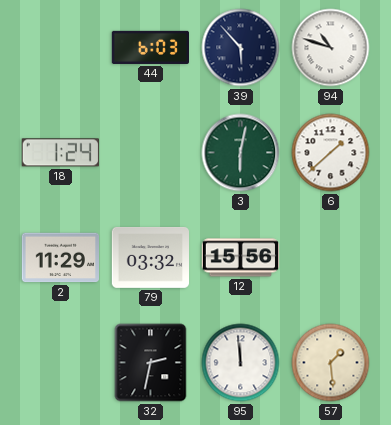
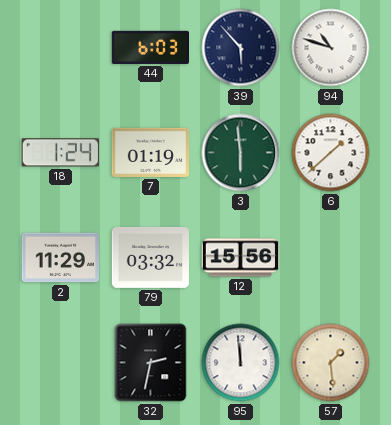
7: none -> 01:19
3: 6:02 -> 5:59
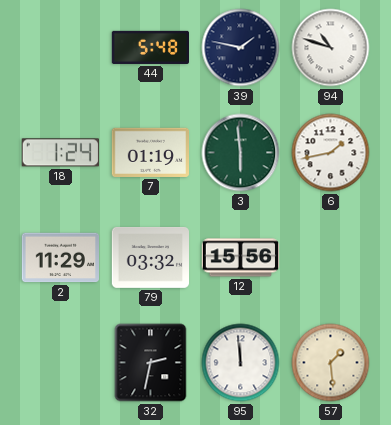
44: 6:03 -> 5:48
39: 5:53 -> 1:47
6: 1:38 -> 1:43
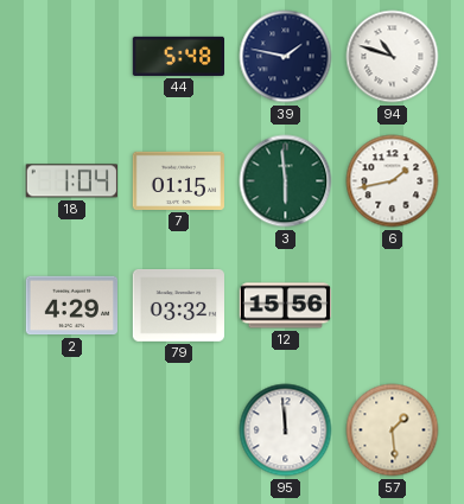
18: 1:24 -> 1:04
7: 01:19 -> 01:15
2: 11:29 -> 4:29
32: 2:32 -> none
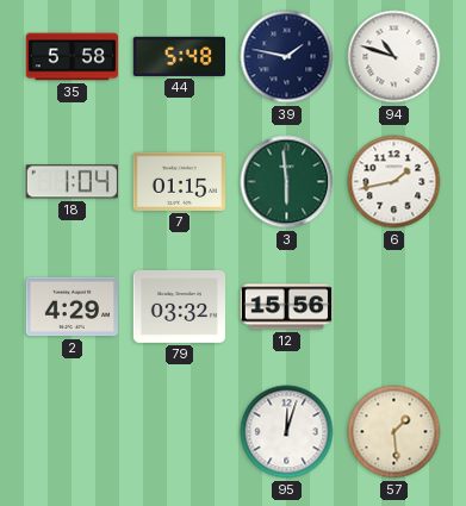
35: none -> 5:58
95: 11:59 -> 12:03
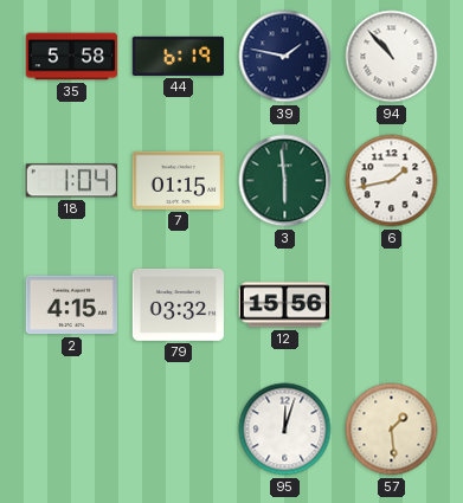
44: 5:48 -> 6:19
94: 10:48 -> 10:53
2: 4:29 -> 4:15
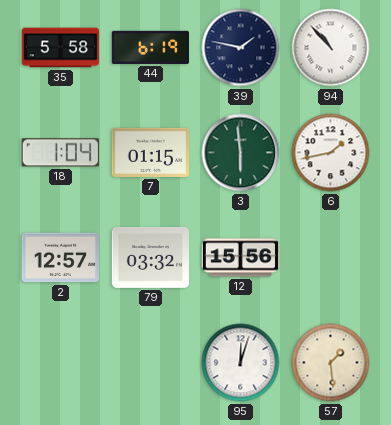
2: 4:15 -> 12:57
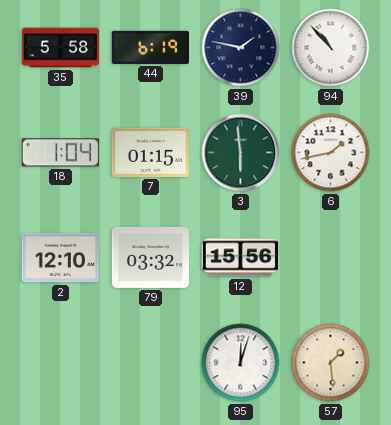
2: 12:57 -> 12:10
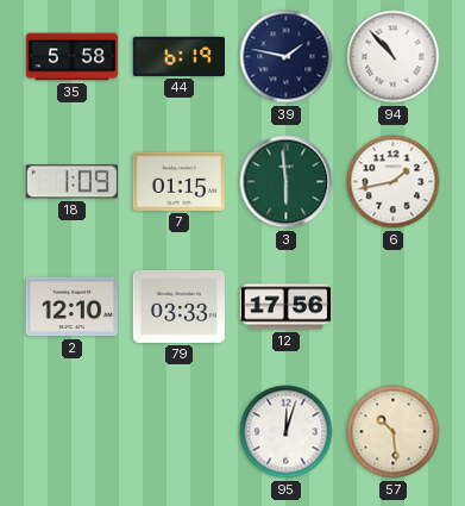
18: 1:04 -> 1:09
79: 03:32 -> 03:33
12: 15:56 -> 17:56
57: 1:29 -> 10:29
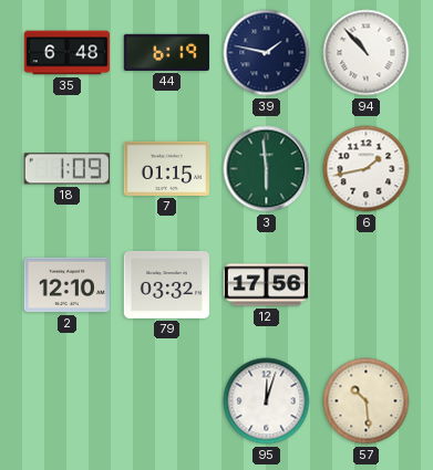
35: 5:58 -> 6:48
79: 03:33 -> 03:32
